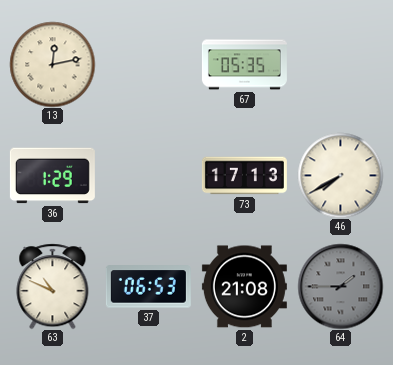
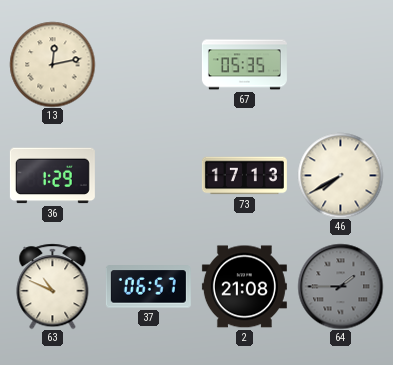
37: 06:53 -> 06:57
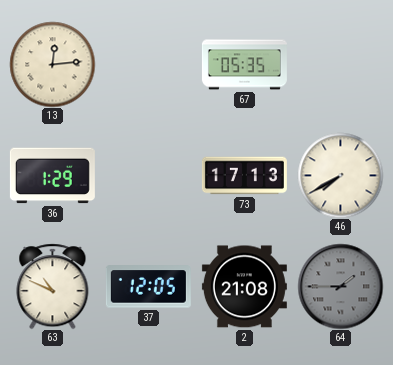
13: 12:13 -> 12:14
37: 06:57 -> 12:05
